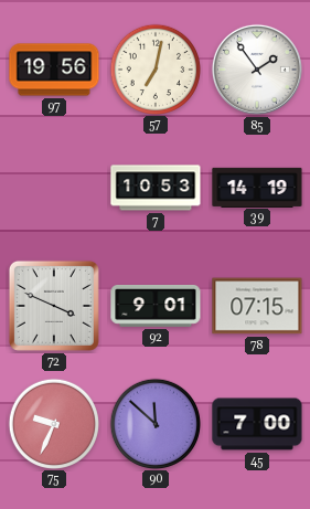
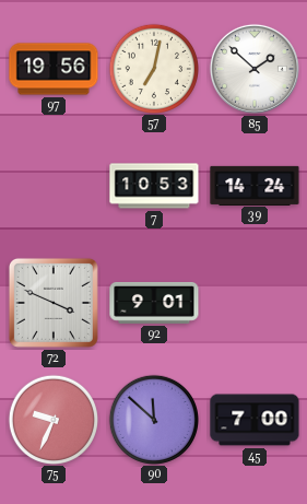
85: 1:54 -> 1:52
39: 14:19 -> 14:24
78: 07:15 -> none
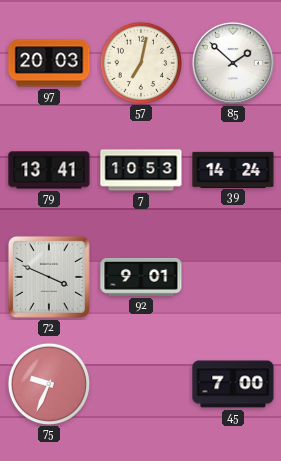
97: 19:56 -> 20:03
79: none -> 13:41
90: 11:52 -> none
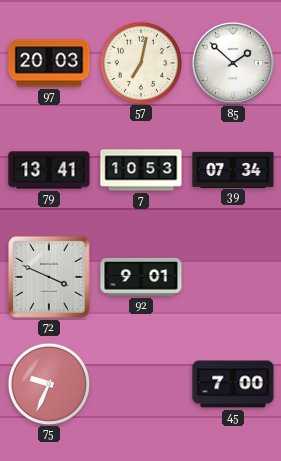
39: 14:24 -> 07:34
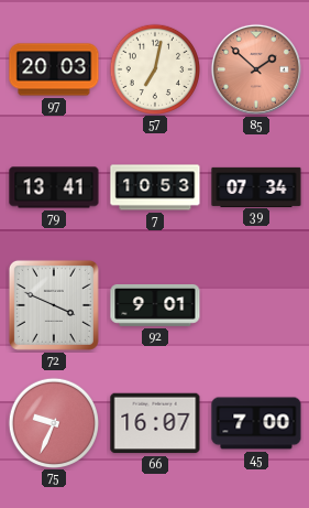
85 dial: white -> salmon
66: none -> 16:07
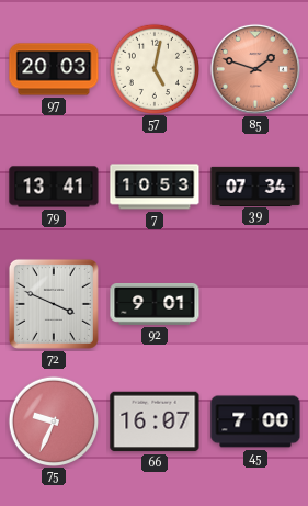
57: 7:02 -> 5:02
85: 1:52 -> 1:48
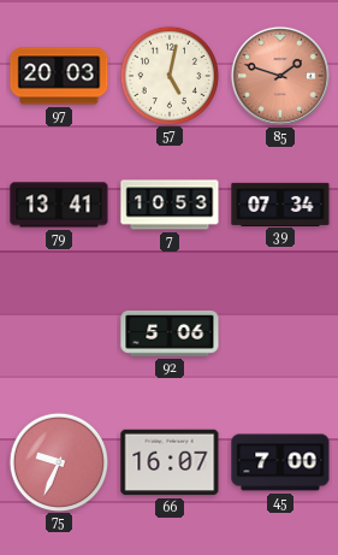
72: 3:49 -> none
92: 9:01 -> 5:06
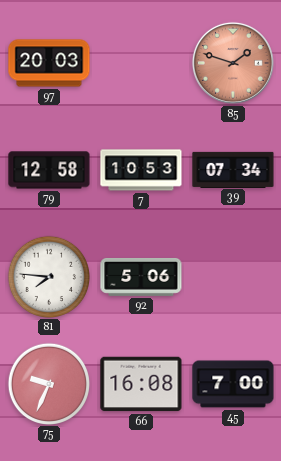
57: 5:02 -> none
79: 13:41 -> 12:58
81: none -> 7:46
66: 16:07 -> 16:08
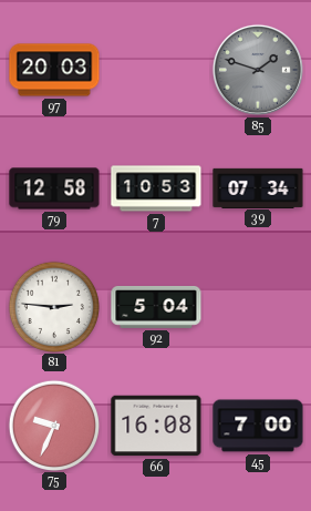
85 dial: salmon -> grey
81: 7:46 -> 2:46
92: 5:06 -> 5:04
